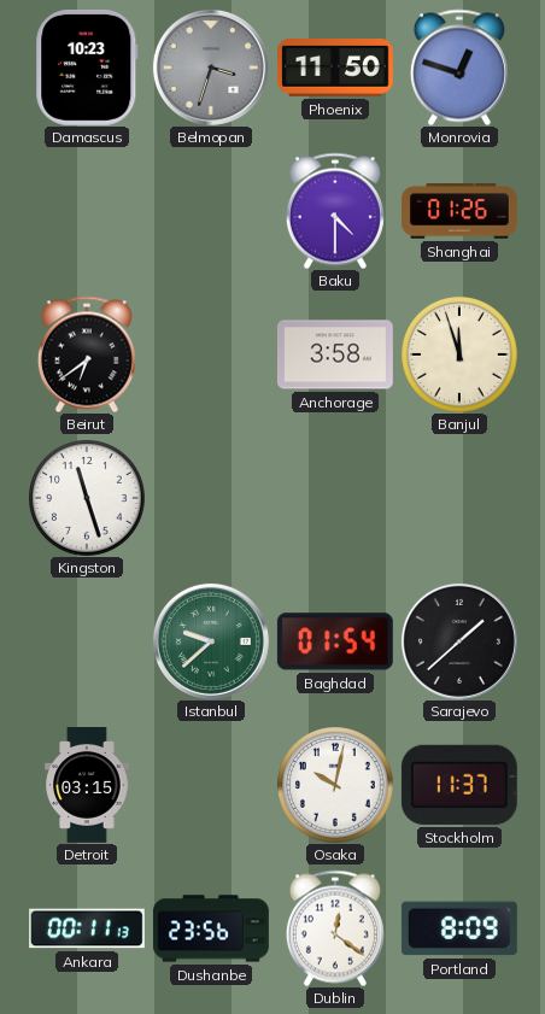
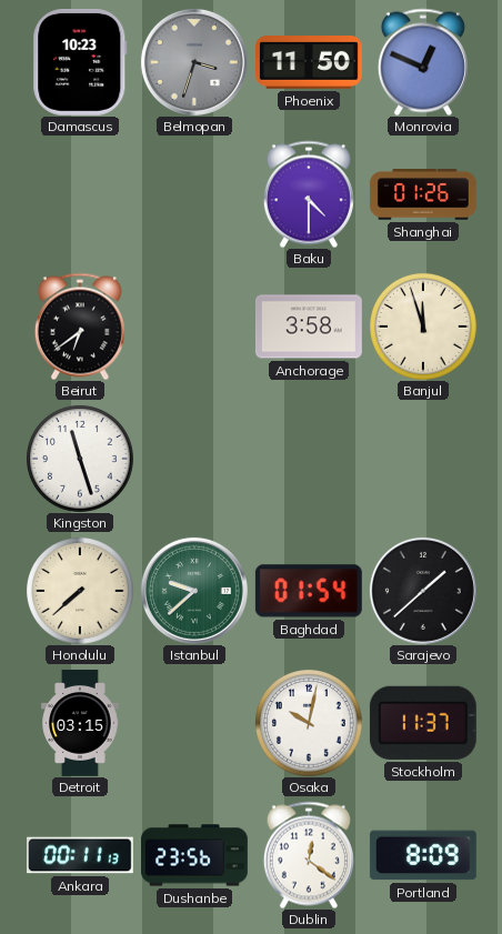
Monrovia: 12:48 -> 12:49
Honolulu: none -> 7:38
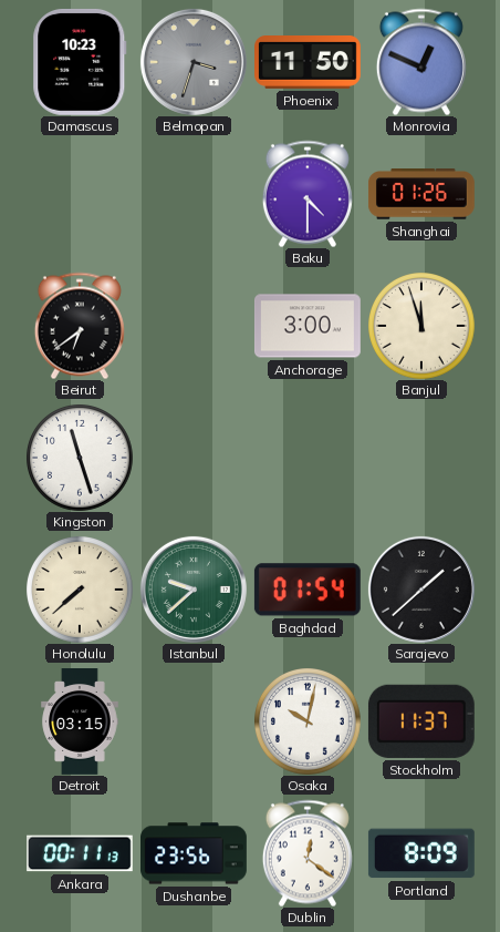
Anchorage: 3:58 -> 3:00
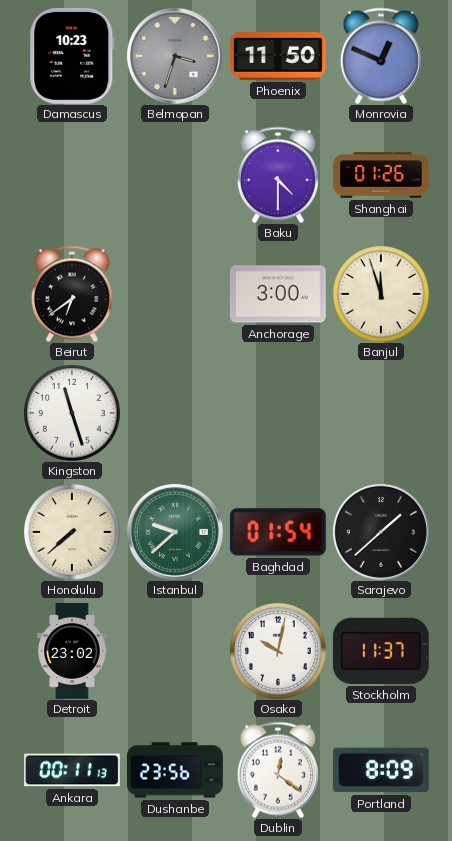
Detroit: 03:15 -> 23:02
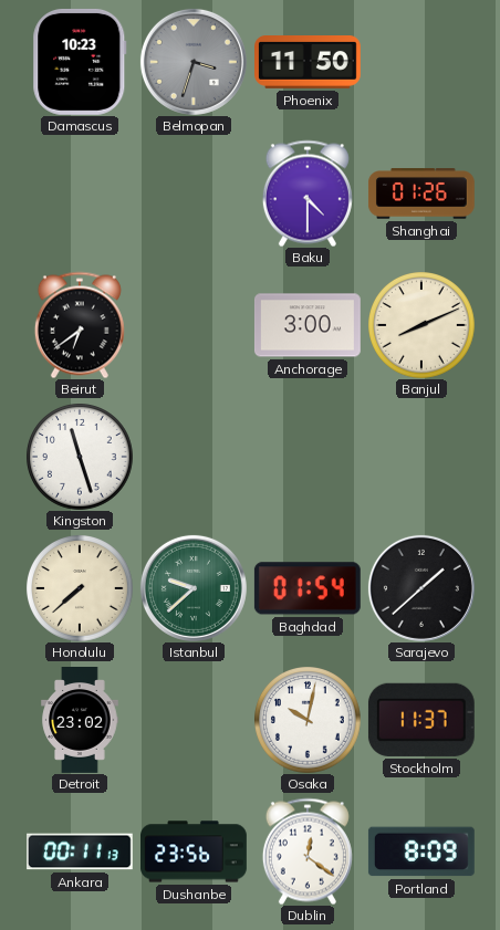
Monrovia: 12:49 -> none
Banjul: 11:57 -> 8:11
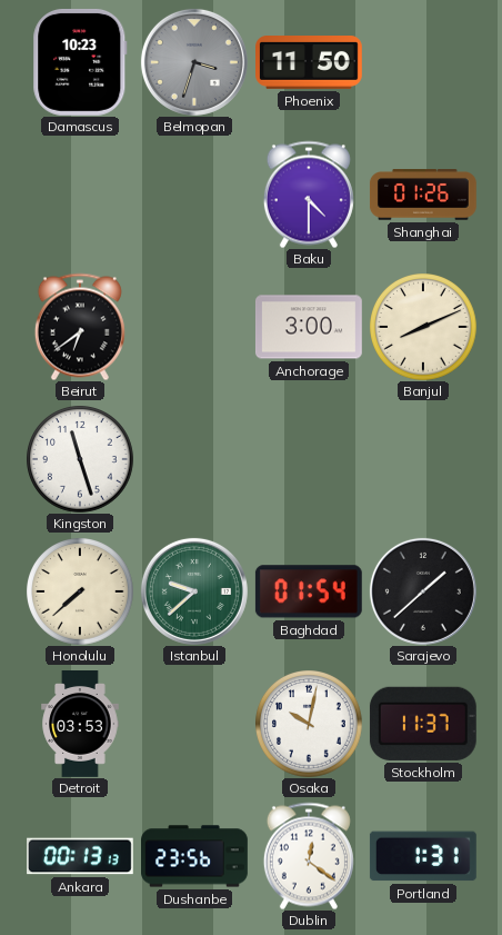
Detroit: 23:02 -> 03:53
Ankara: 00:11 -> 00:13
Portland: 8:09 -> 1:31
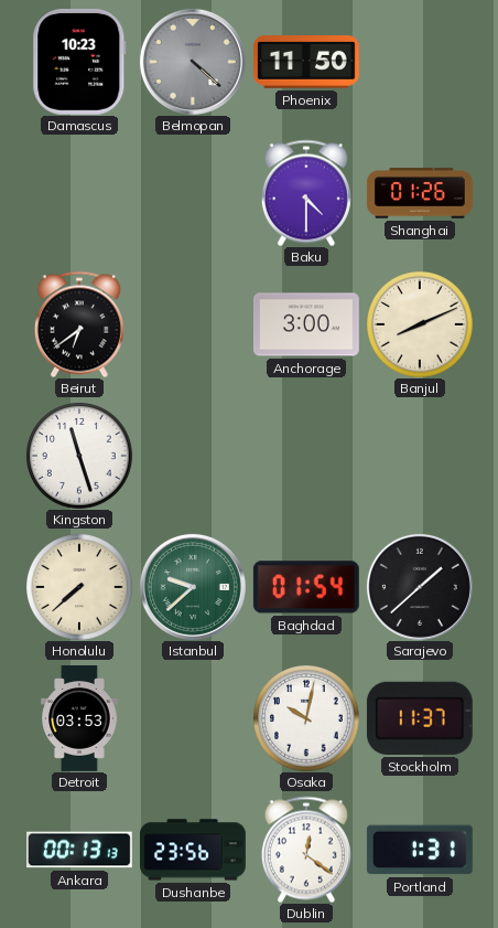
Belmopan: 3:33 -> 4:22
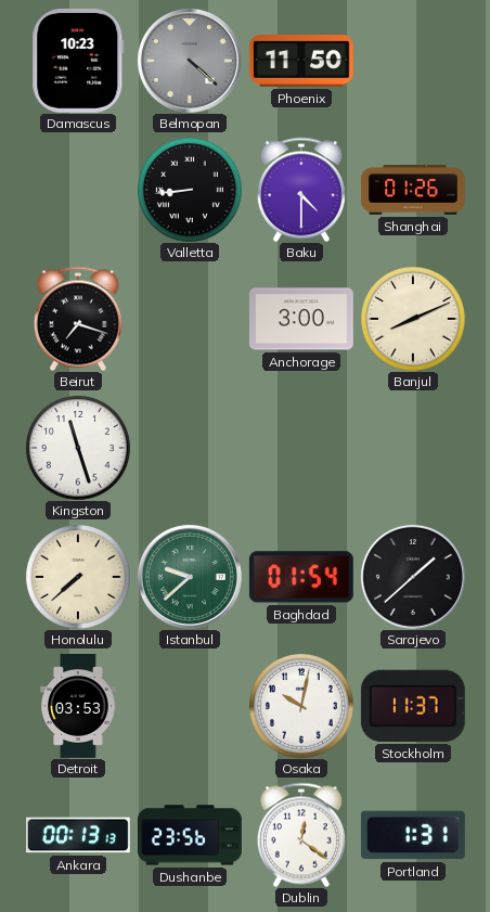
Valletta: none -> 8:44
Beirut: 6:39 -> 7:18
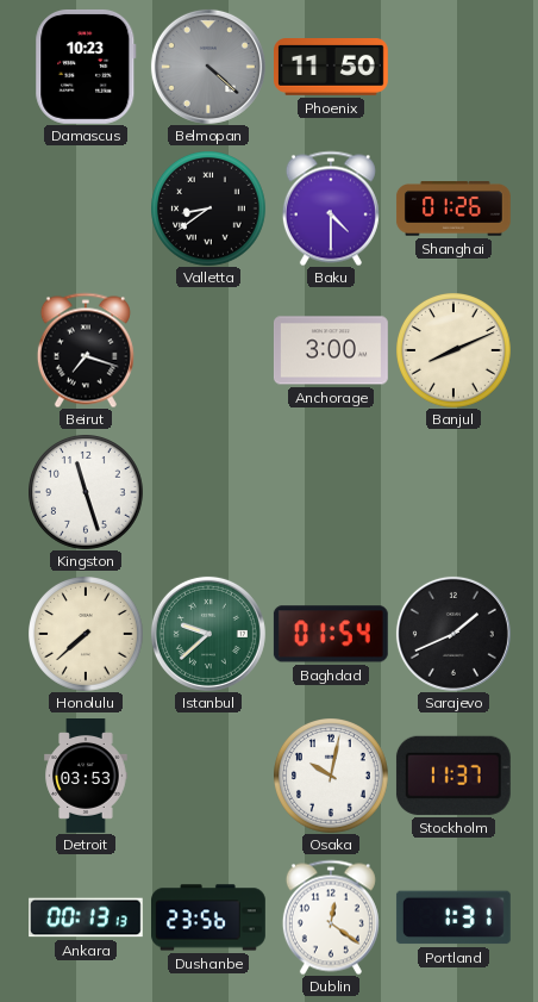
Valletta: 8:44 -> 8:39
Sarajevo: 1:38 -> 1:41
